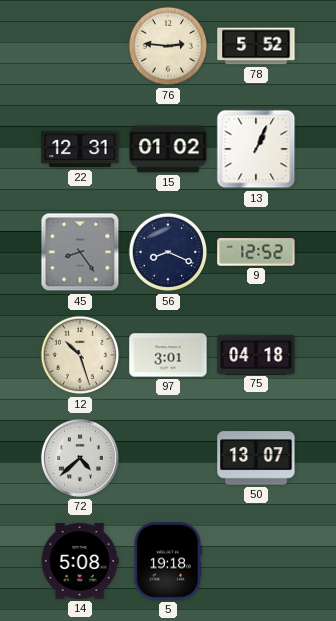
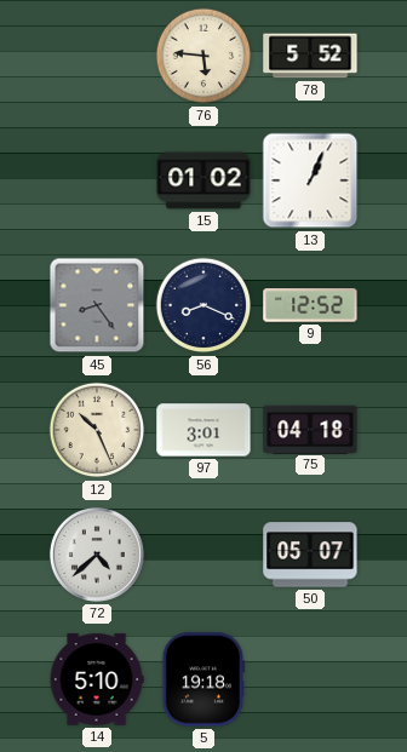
76: 2:46 -> 5:46
22: 12:31 -> none
12: 10:27 -> 10:26
50: 13:07 -> 05:07
14: 5:08 -> 5:10
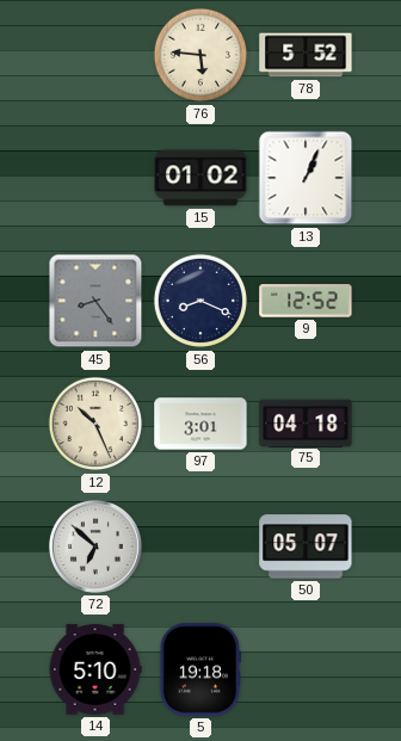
72: 4:38 -> 6:52
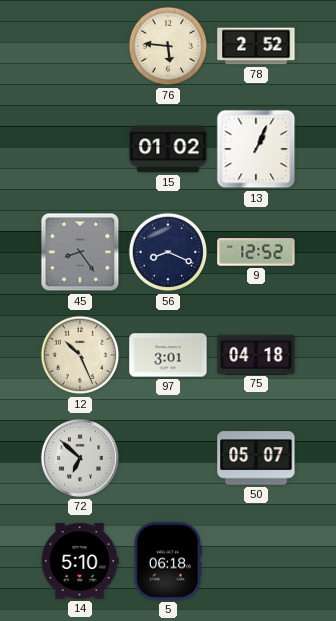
78: 5:52 -> 2:52
5: 19:18 -> 06:18
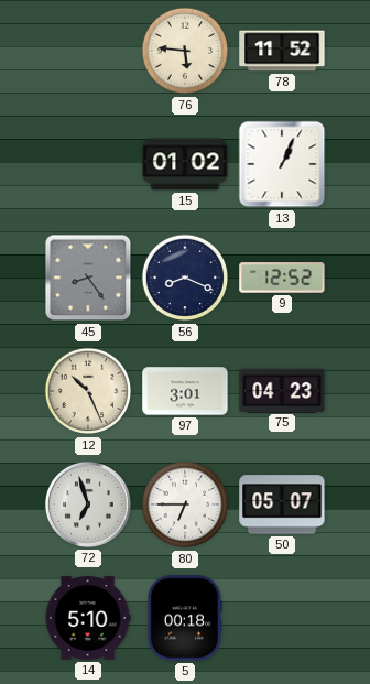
78: 2:52 -> 11:52
75: 04:18 -> 04:23
72: 6:52 -> 6:57
80: none -> 6:45
5: 06:18 -> 00:18
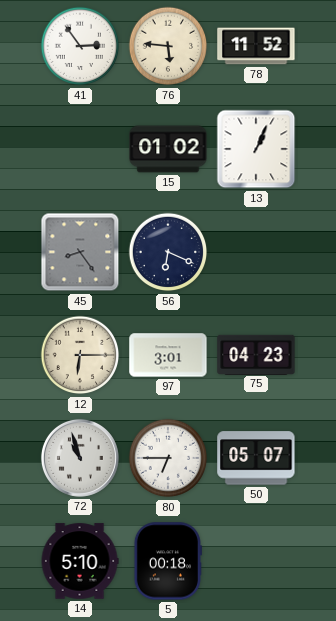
41: none -> 2:54
56: 8:19 -> 6:19
9: 12:52 -> none
12: 10:26 -> 6:15
72: 6:57 -> 10:57
